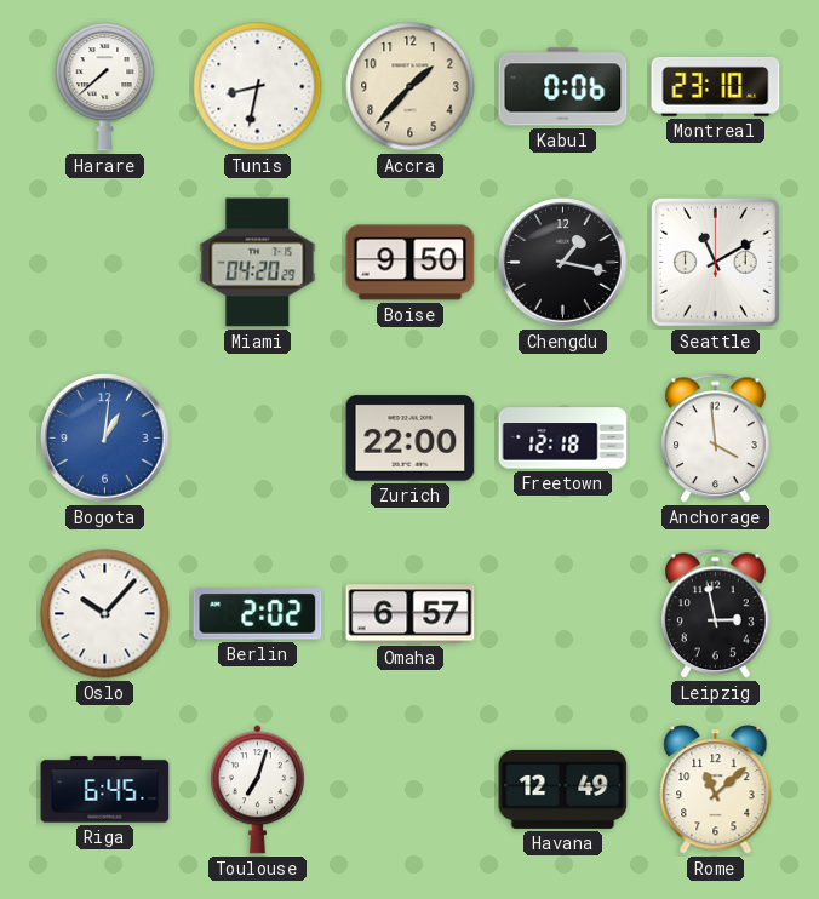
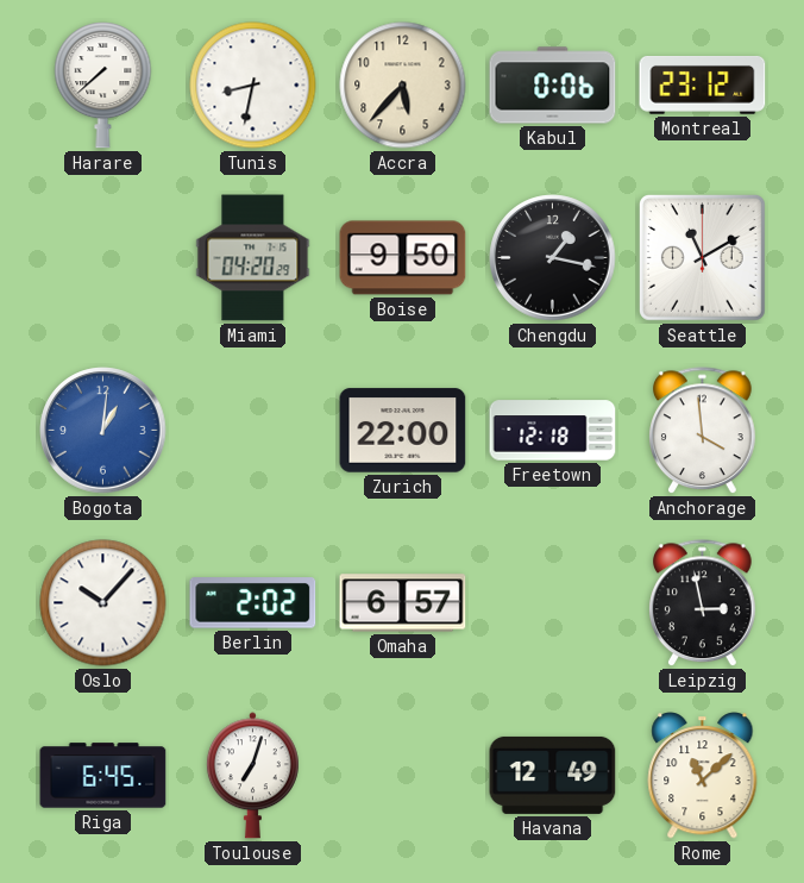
Accra: 1:37 -> 5:37
Montreal: 23:10 -> 23:12
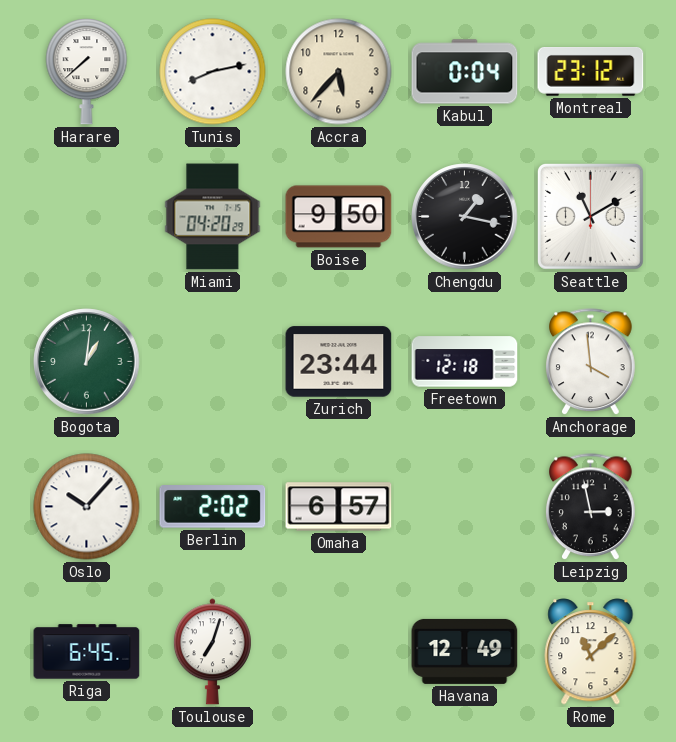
Tunis: 8:32 -> 8:13
Kabul: 0:06 -> 0:04
Bogota dial: blue -> green
Zurich: 22:00 -> 23:44
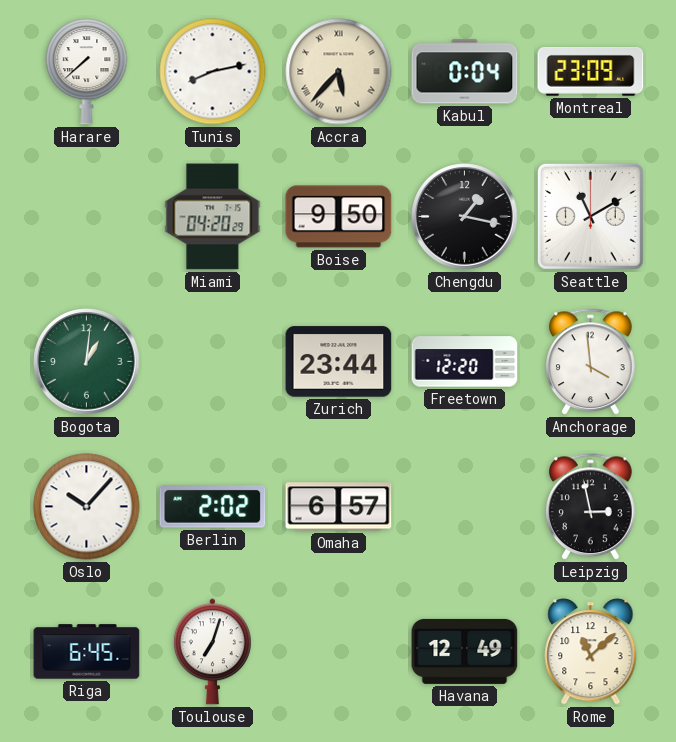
Accra numerals: Arabic -> Roman
Montreal: 23:12 -> 23:09
Freetown: 12:18 -> 12:20
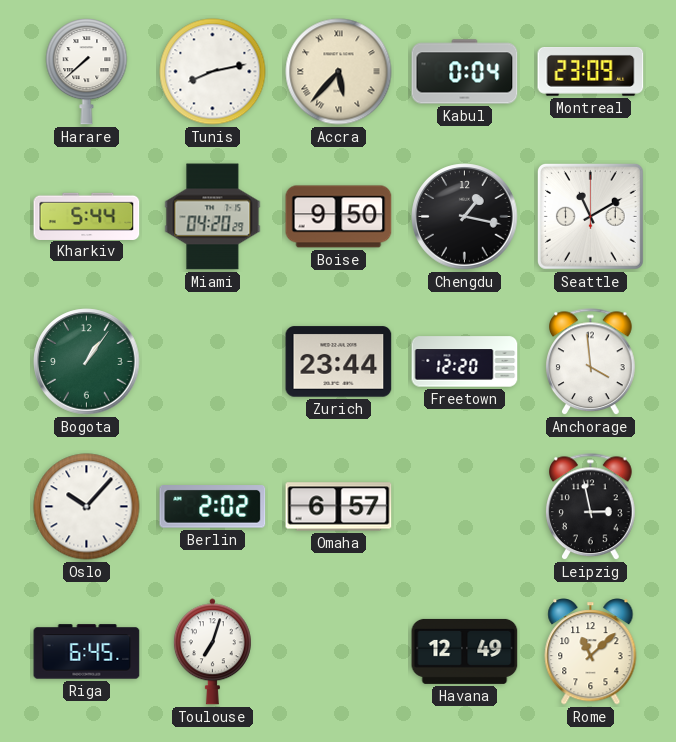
Kharkiv: none -> 5:44
Bogota: 1:01 -> 1:06
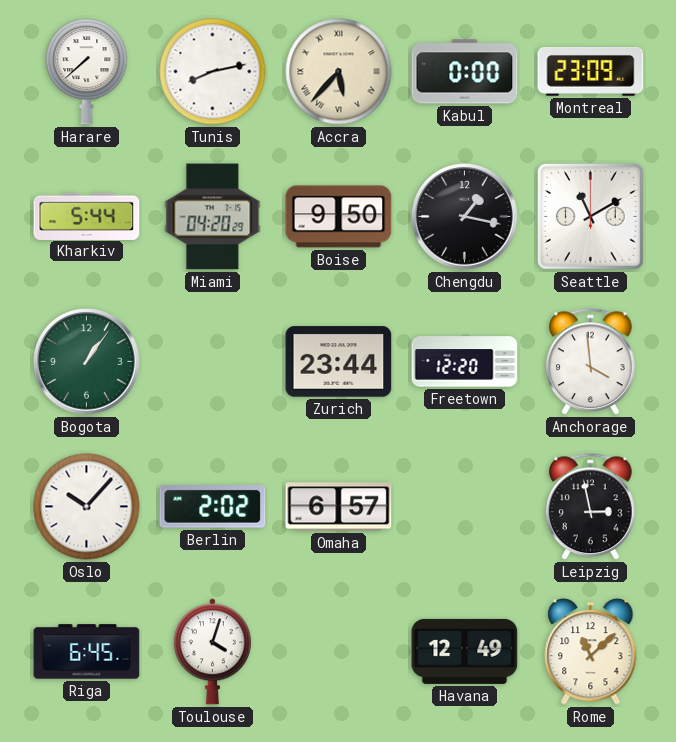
Kabul: 0:04 -> 0:00
Toulouse: 7:03 -> 4:03
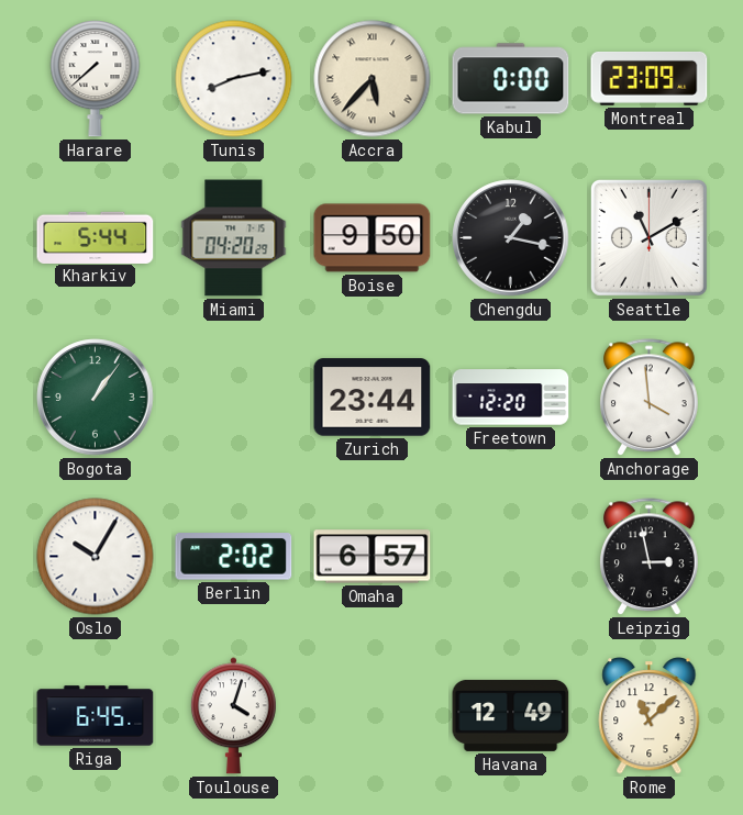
Oslo: 10:07 -> 10:05
